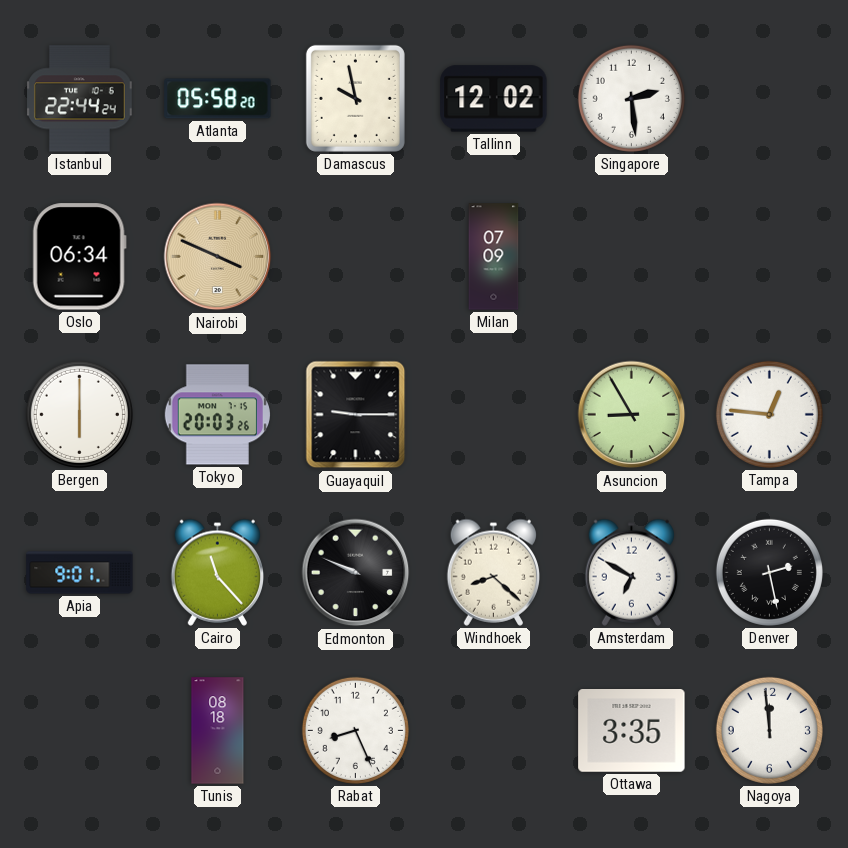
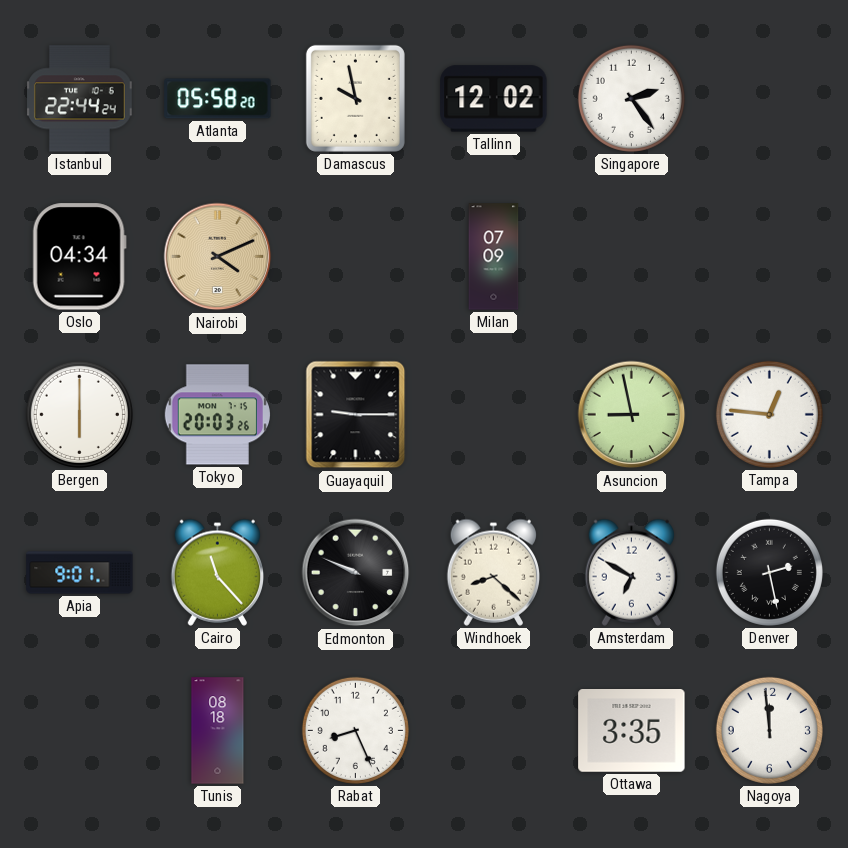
Singapore: 2:29 -> 2:24
Oslo: 06:34 -> 04:34
Nairobi: 3:49 -> 4:11
Asuncion: 8:55 -> 8:58
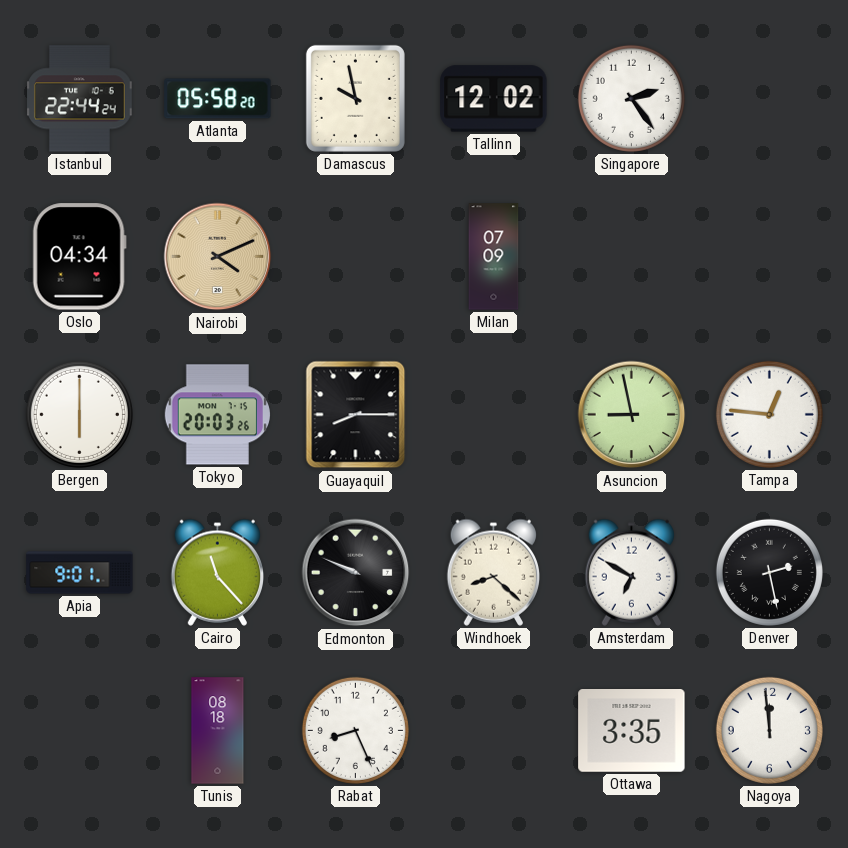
Guayaquil: 9:15 -> 8:15
